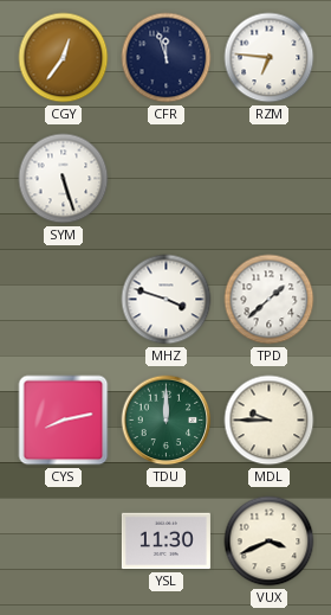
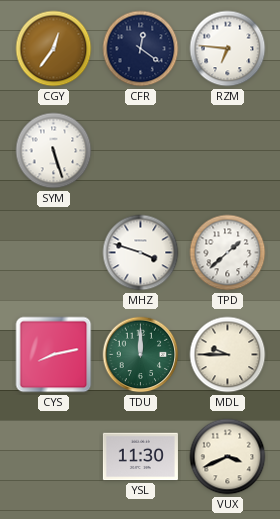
CFR: 11:57 -> 12:21
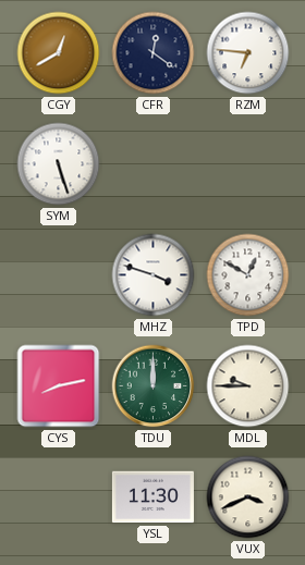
CGY: 12:36 -> 12:40
TPD: 1:38 -> 12:50
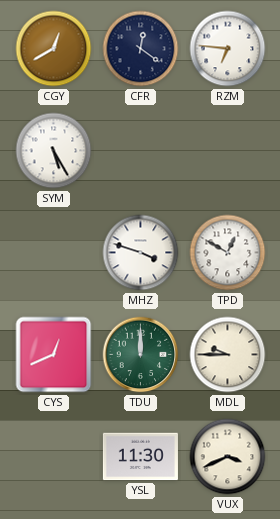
SYM: 5:27 -> 5:25
CYS: 8:13 -> 12:41
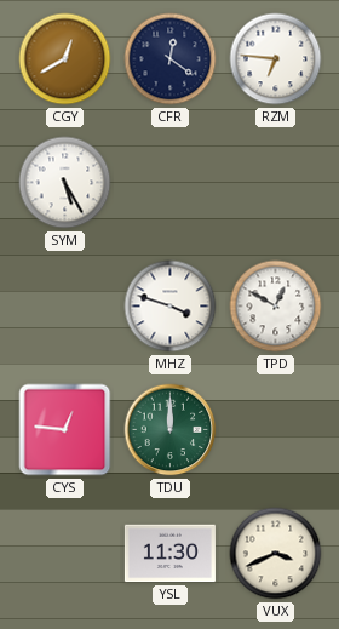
CYS: 12:41 -> 12:46
MDL: 9:45 -> none
